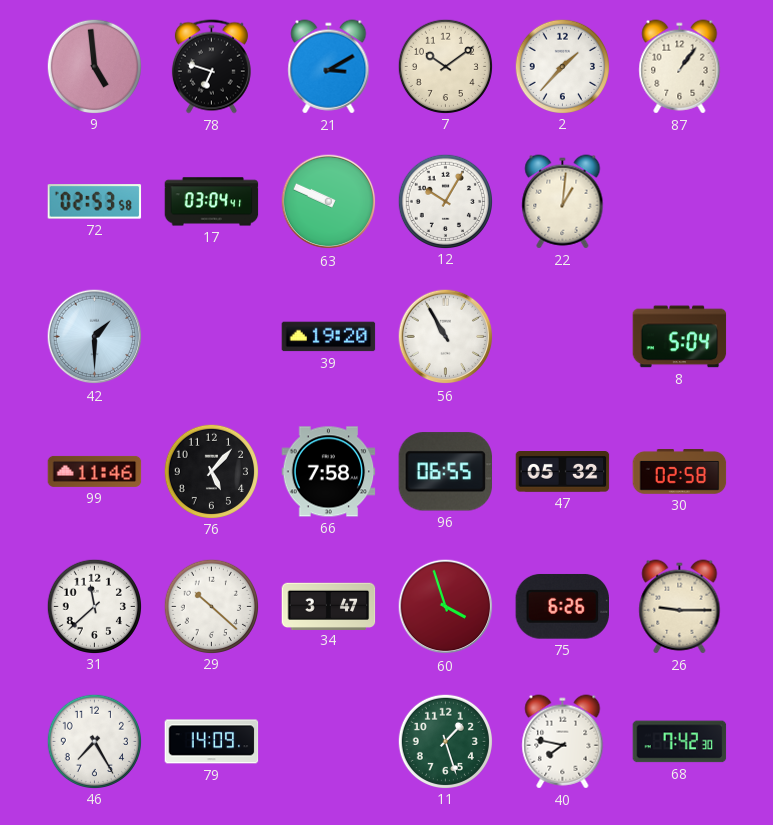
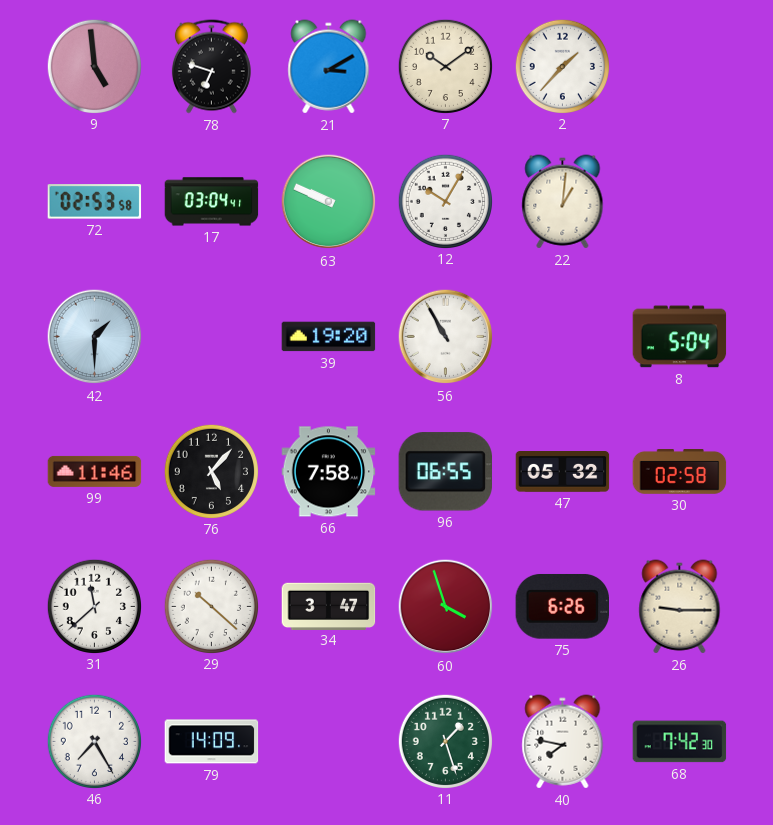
87: 1:06 -> none
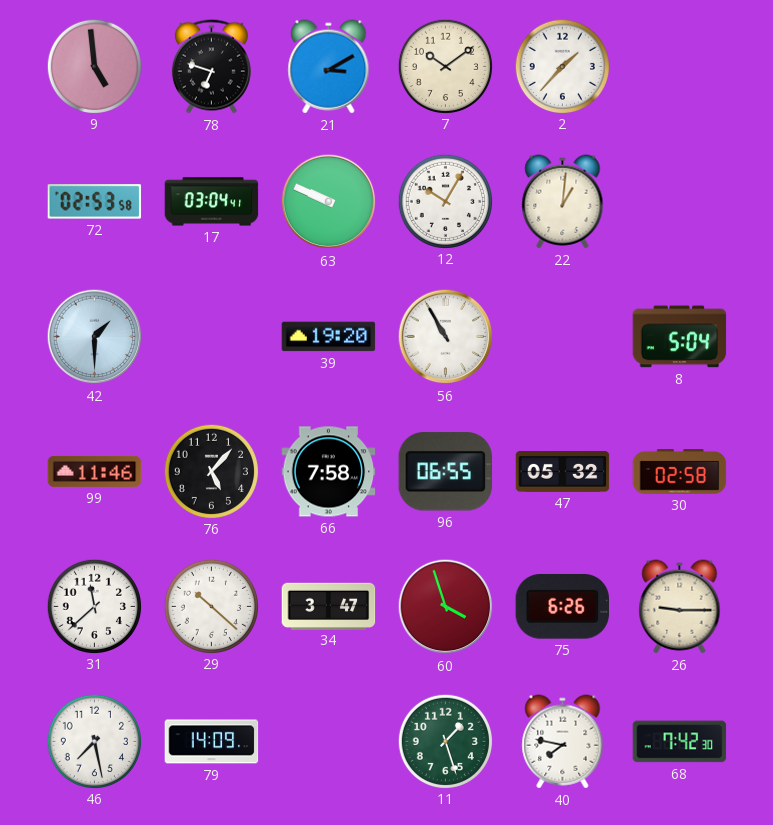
46: 7:25 -> 7:28
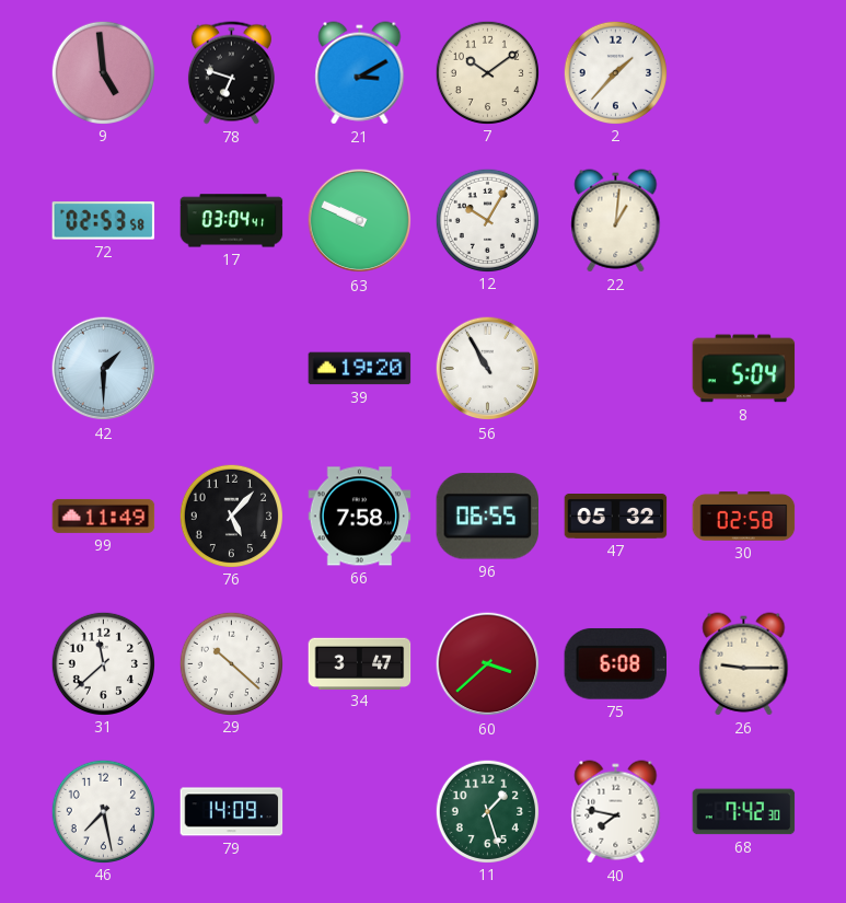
99: 11:46 -> 11:49
60: 3:57 -> 3:38
75: 6:26 -> 6:08
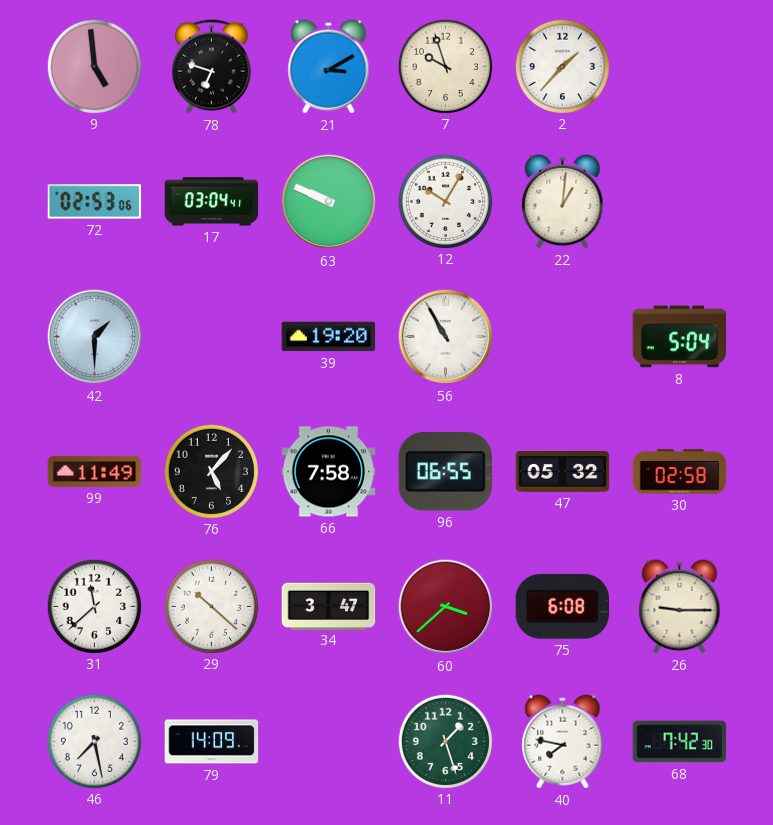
7: 10:09 -> 9:57
72: 02:53:58 -> 02:53:06
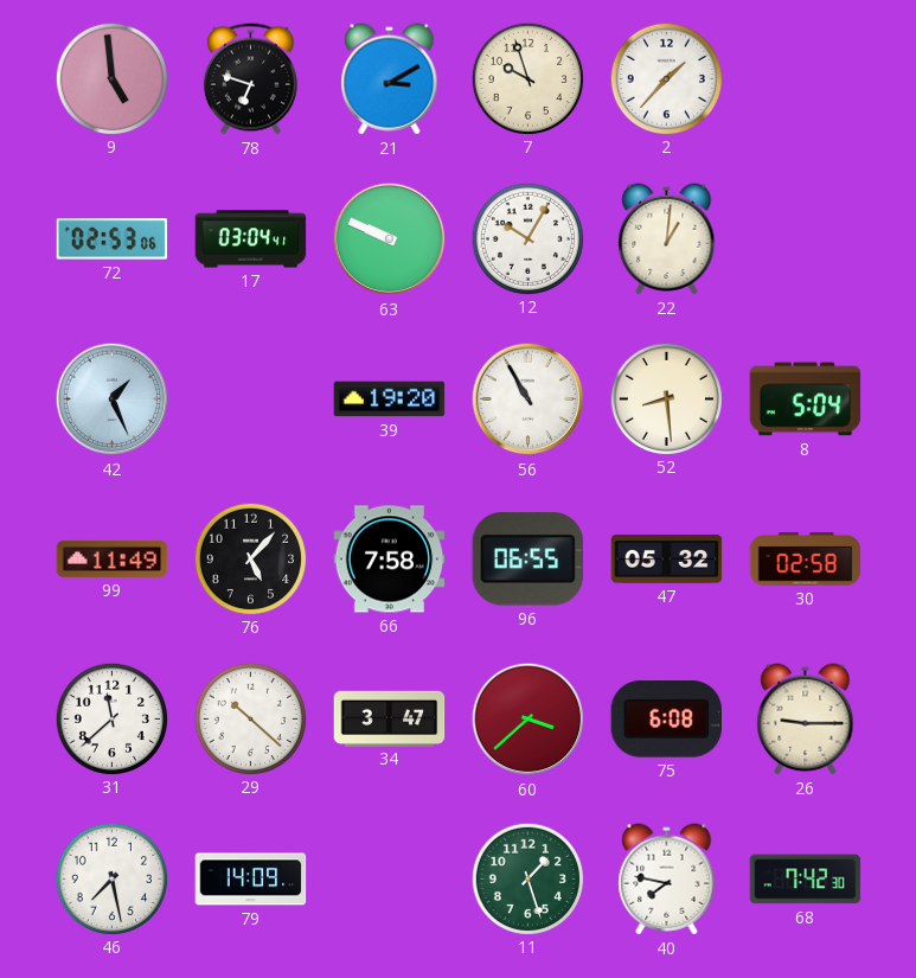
42: 1:30 -> 1:26
52: none -> 8:29
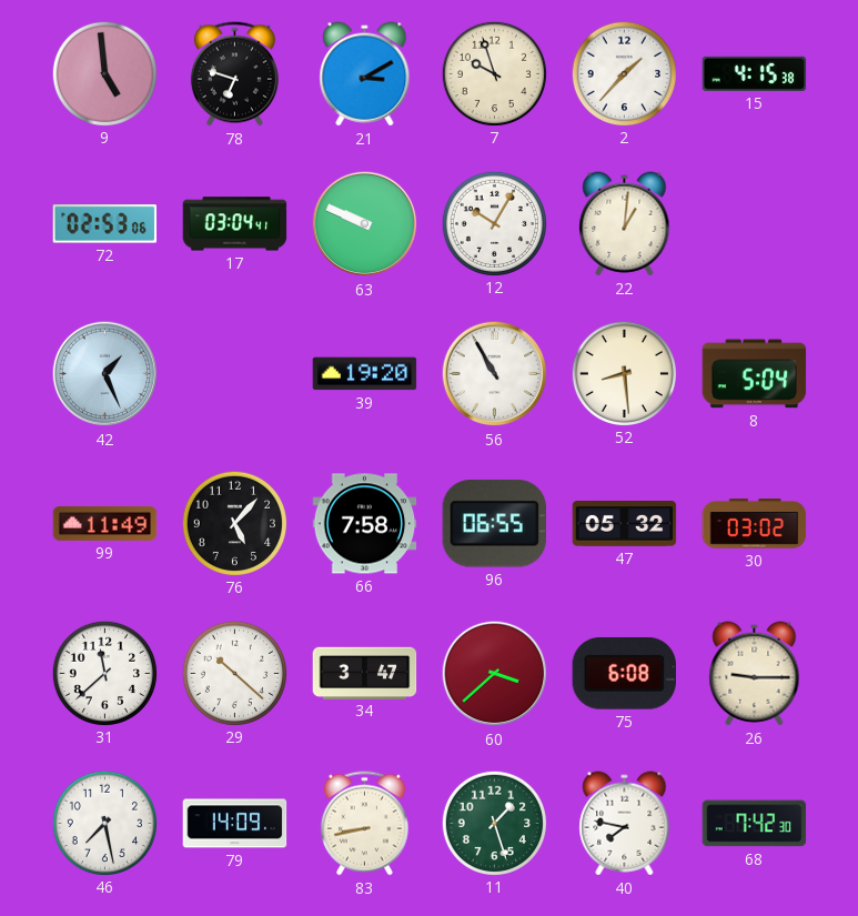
15: none -> 4:15
30: 02:58 -> 03:02
83: none -> 8:43
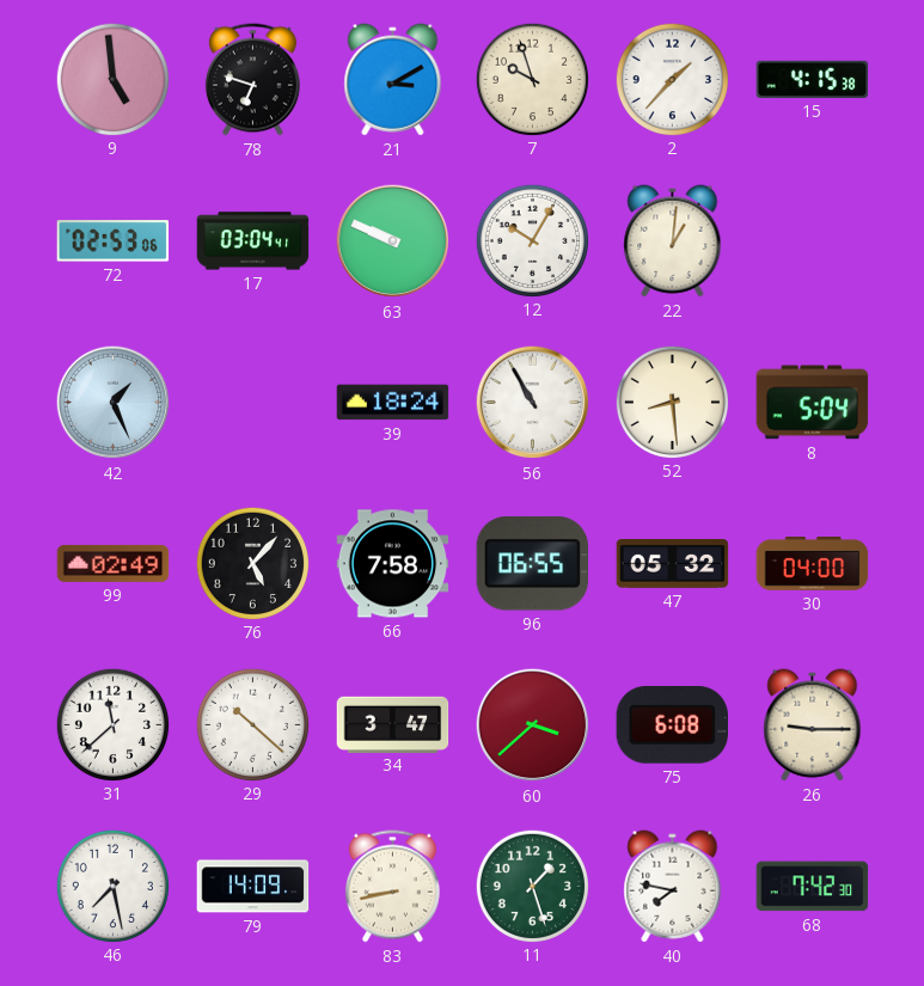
39: 19:20 -> 18:24
99: 11:49 -> 02:49
30: 03:02 -> 04:00
